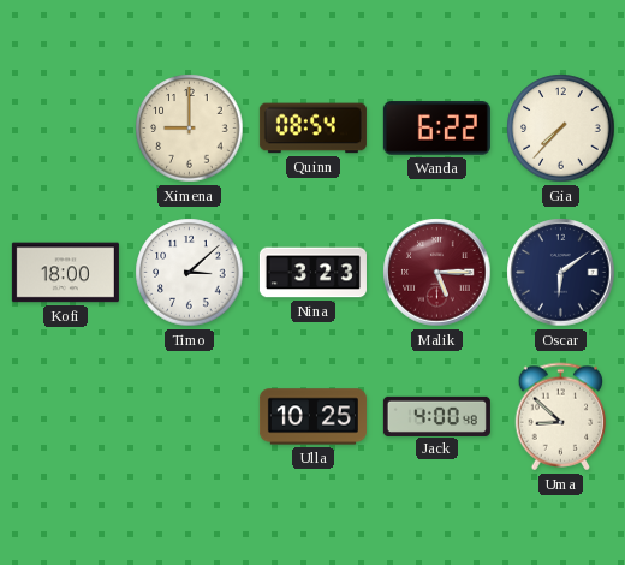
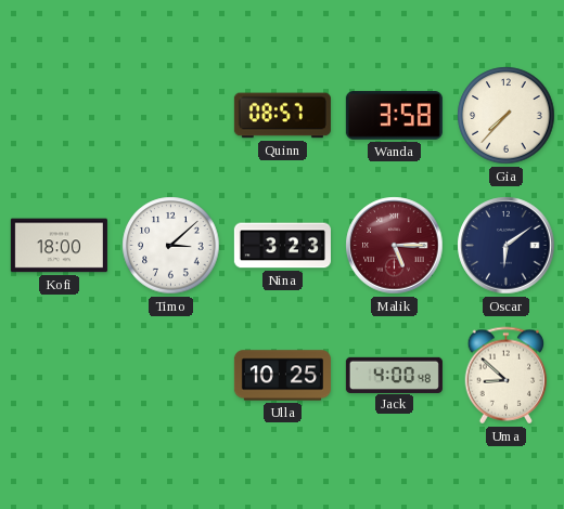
Ximena: 9:00 -> none
Quinn: 08:54 -> 08:57
Wanda: 6:22 -> 3:58
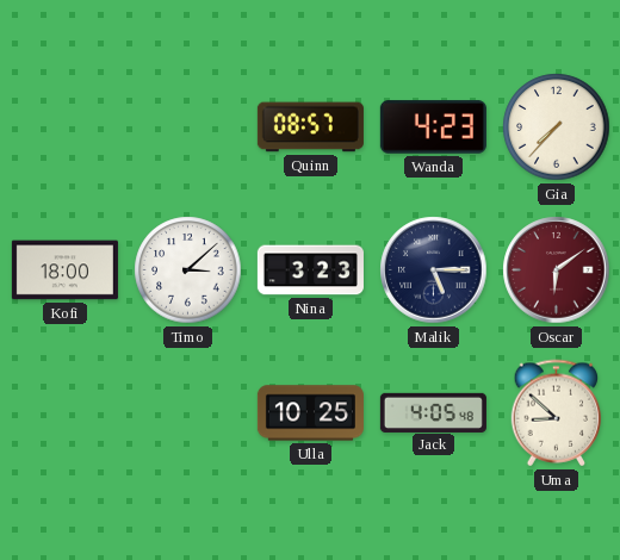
Wanda: 3:58 -> 4:23
Malik dial: burgundy -> navy
Oscar dial: navy -> burgundy
Jack: 4:00 -> 4:05
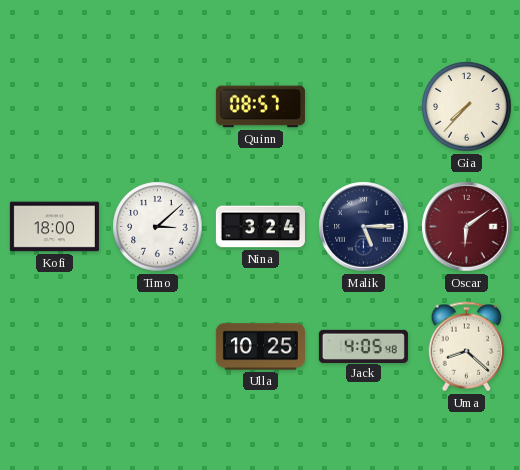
Wanda: 4:23 -> none
Nina: 3:23 -> 3:24
Uma: 8:52 -> 8:22
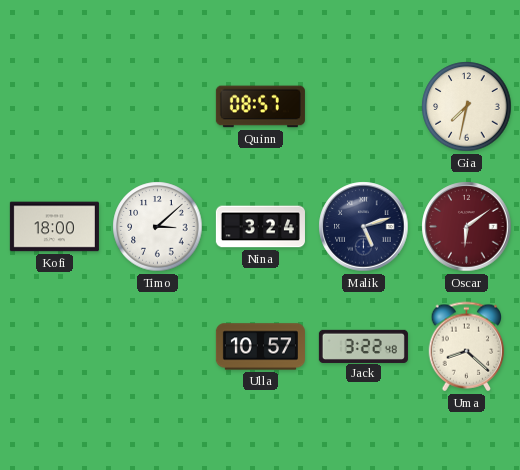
Gia: 7:37 -> 7:32
Malik: 5:15 -> 5:12
Ulla: 10:25 -> 10:57
Jack: 4:05 -> 3:22
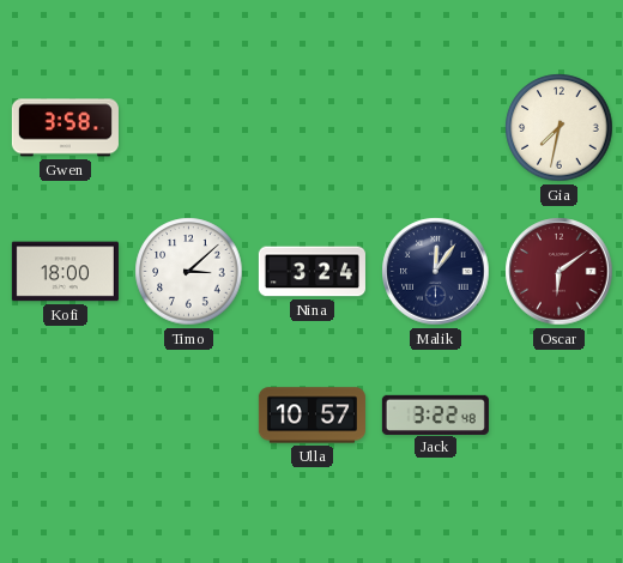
Gwen: none -> 3:58
Quinn: 08:57 -> none
Malik: 5:12 -> 12:06
Uma: 8:22 -> none
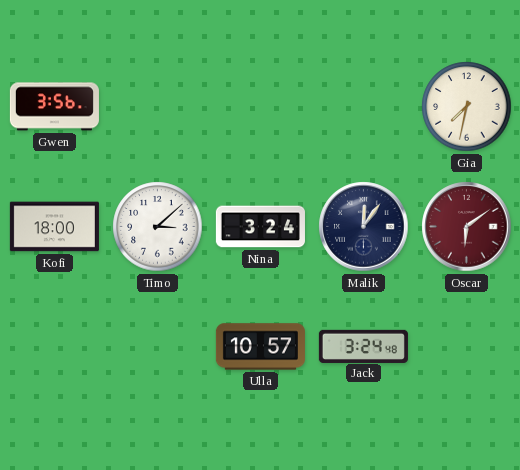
Gwen: 3:58 -> 3:56
Jack: 3:22 -> 3:24
